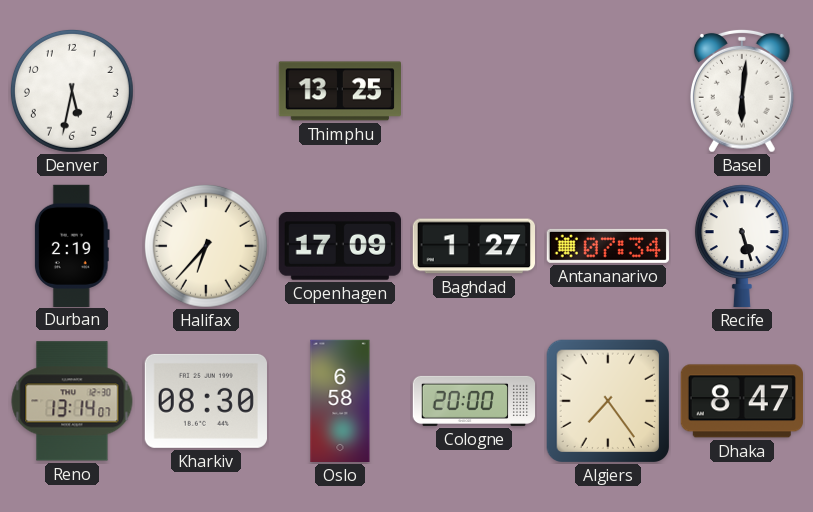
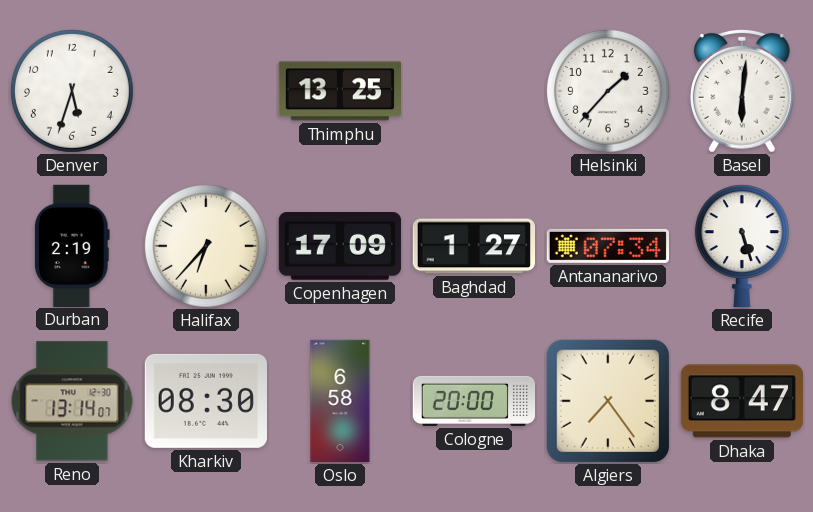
Denver: 5:32 -> 5:33
Helsinki: none -> 1:37
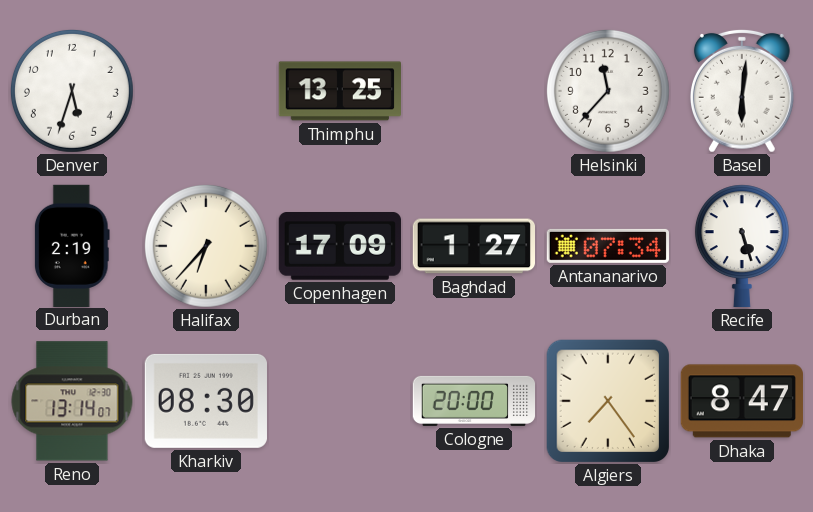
Helsinki: 1:37 -> 11:37
Oslo: 6:58 -> none
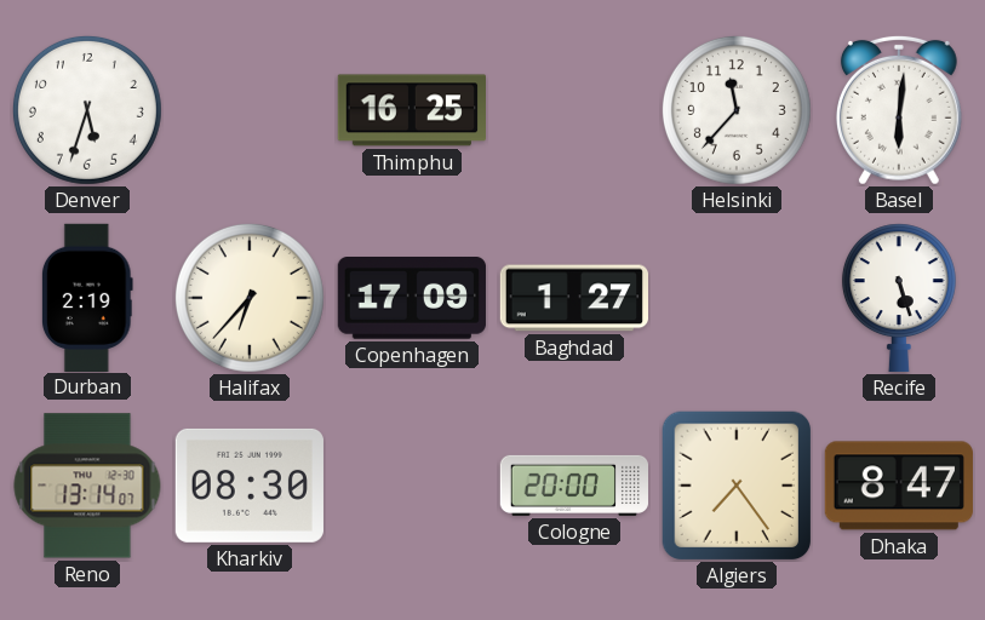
Thimphu: 13:25 -> 16:25
Antananarivo: 07:34 -> none
